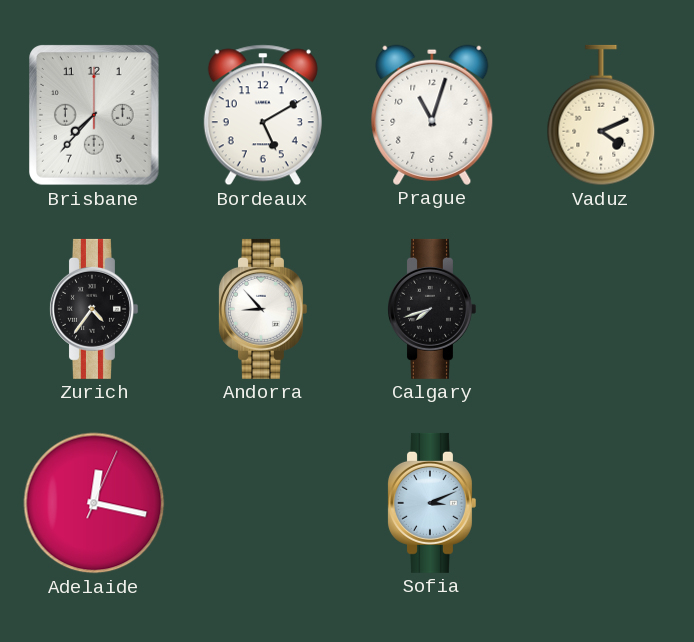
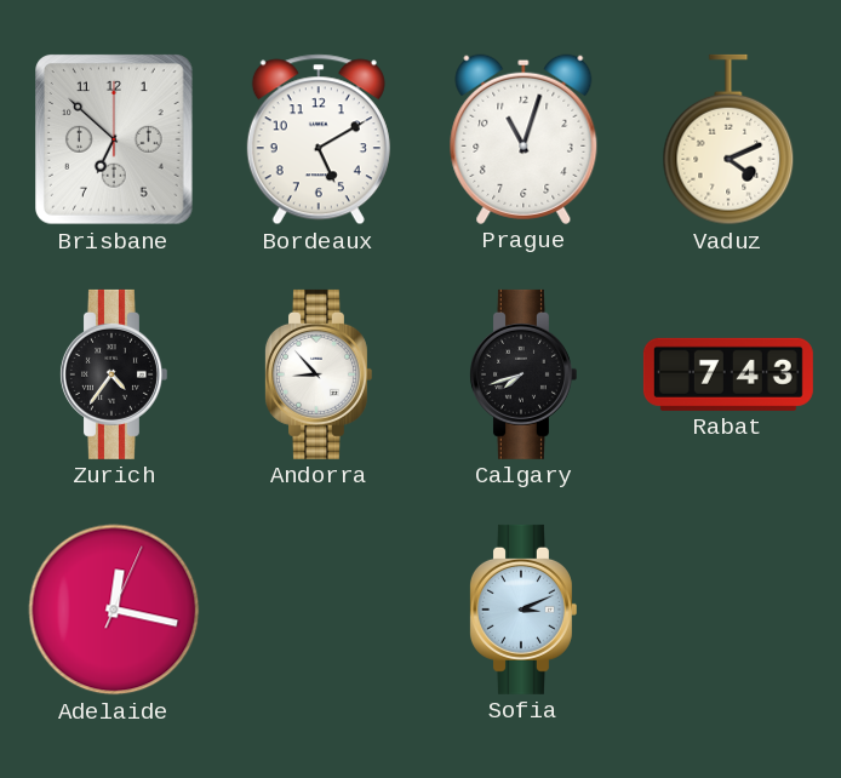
Brisbane: 7:37 -> 6:52
Rabat: none -> 7:43
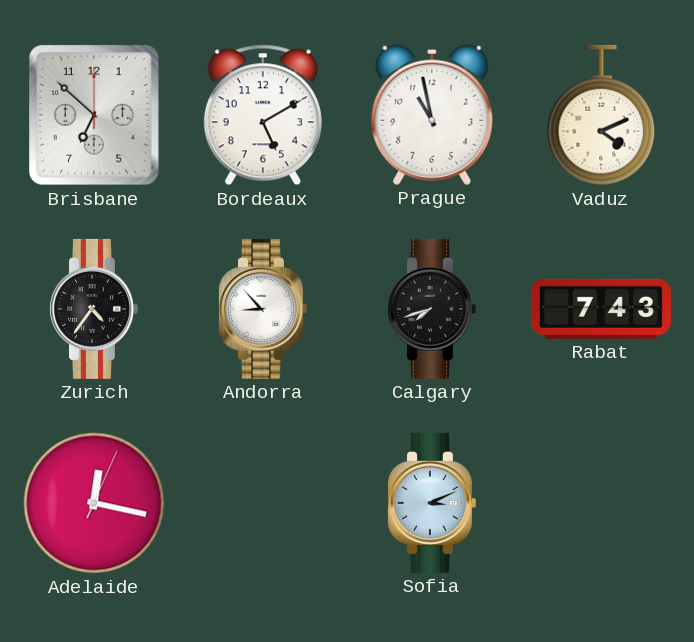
Prague: 11:03 -> 10:58
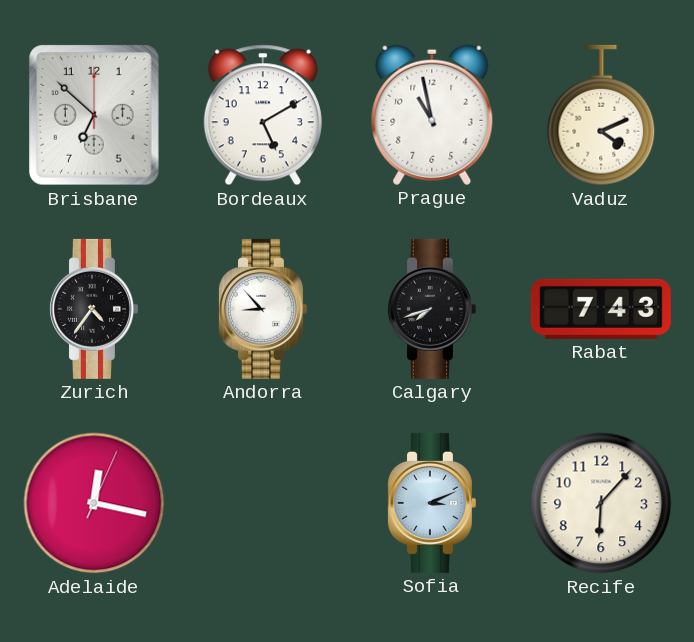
Recife: none -> 6:07
